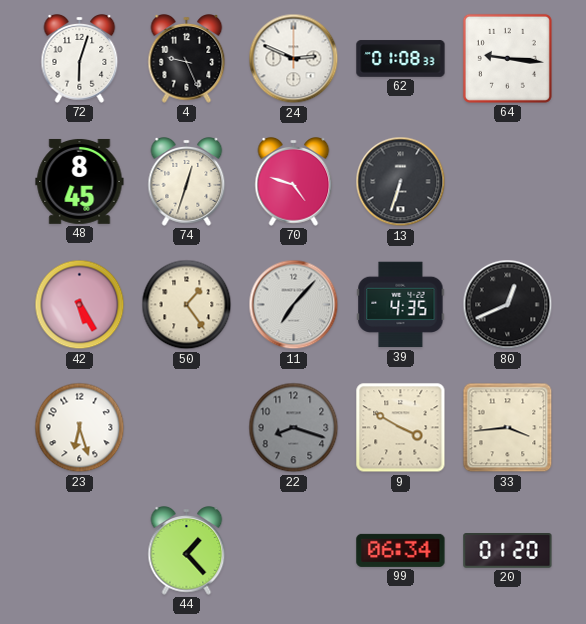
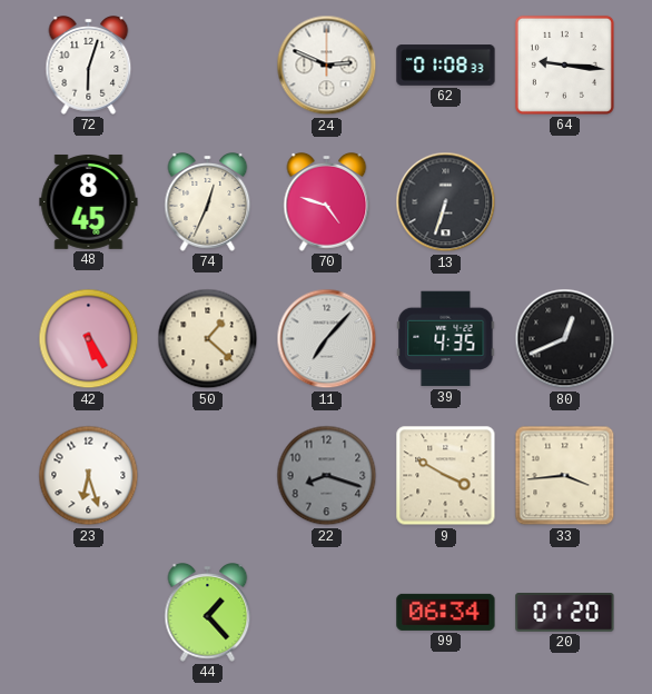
4: 9:26 -> none
74: 12:33 -> 12:34
50: 1:24 -> 1:22
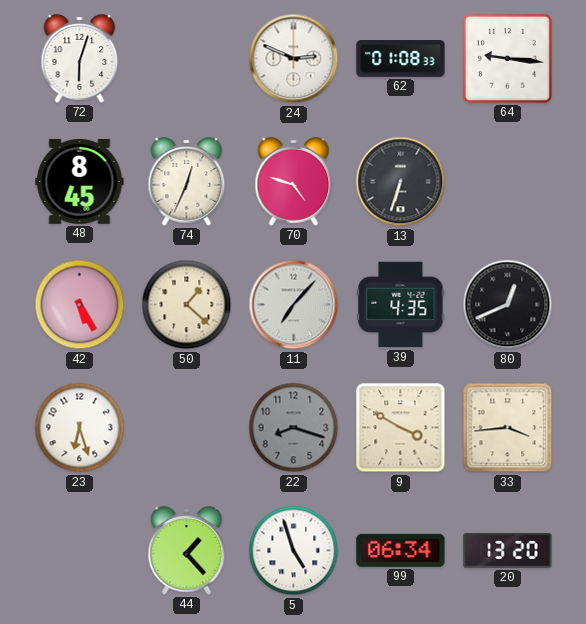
5: none -> 4:57
20: 01:20 -> 13:20
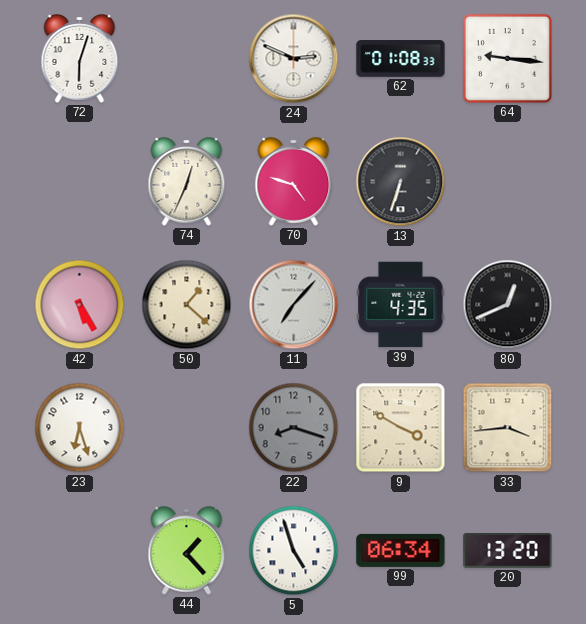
48: 8:45 -> none
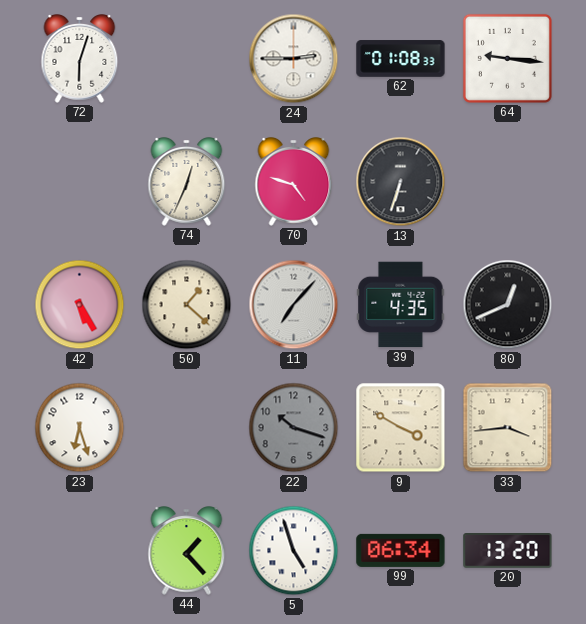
24: 2:49 -> 2:45
22: 8:18 -> 10:18
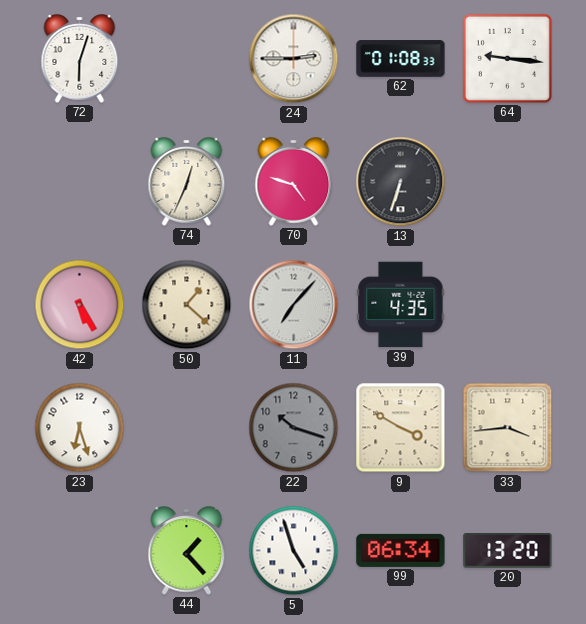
80: 12:41 -> none
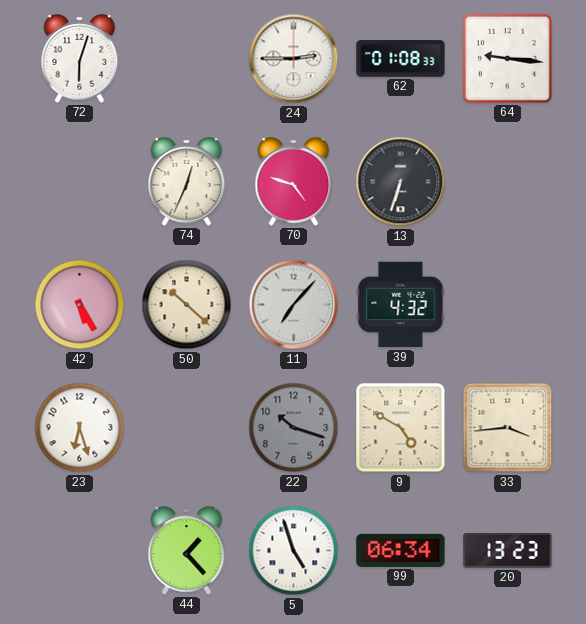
50: 1:22 -> 10:22
39: 4:35 -> 4:32
9: 3:50 -> 4:50
20: 13:20 -> 13:23
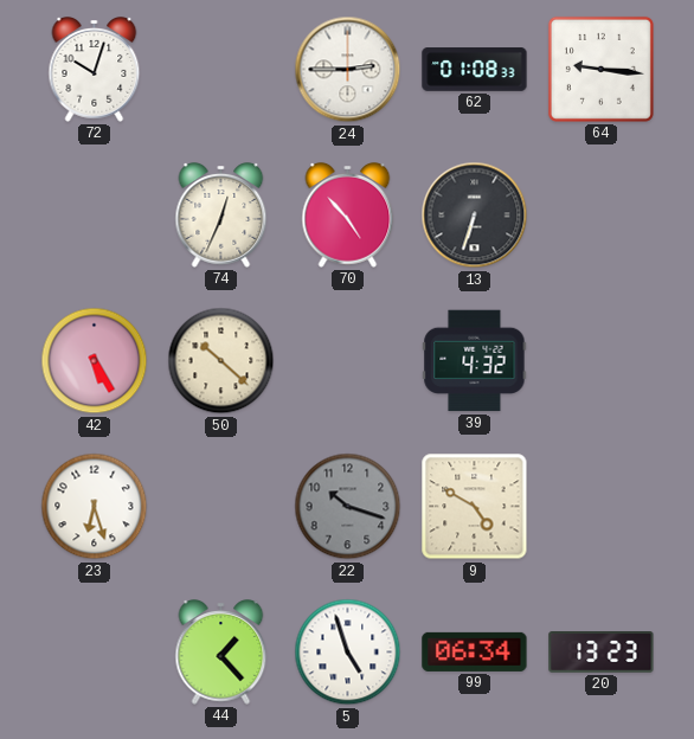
72: 6:03 -> 10:03
70: 4:48 -> 4:53
11: 7:07 -> none
33: 3:44 -> none
